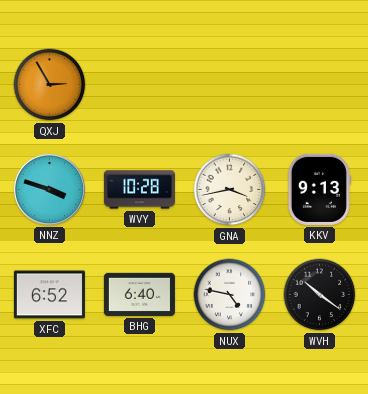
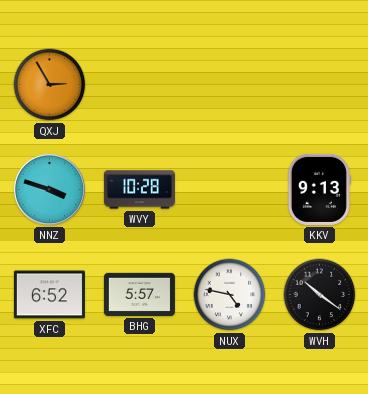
GNA: 3:43 -> none
BHG: 6:40 -> 5:57
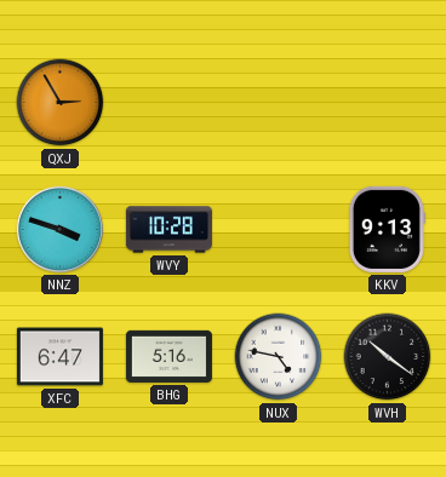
XFC: 6:52 -> 6:47
BHG: 5:57 -> 5:16
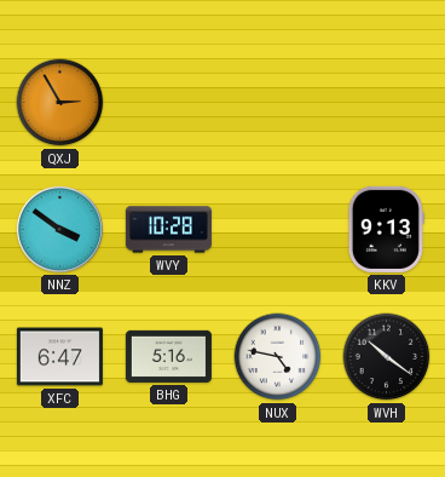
NNZ: 3:48 -> 3:51
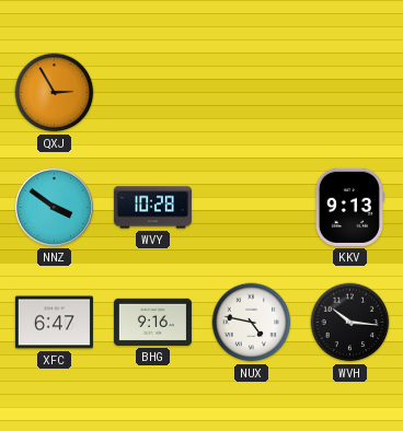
BHG: 5:16 -> 9:16
WVH: 10:21 -> 10:16
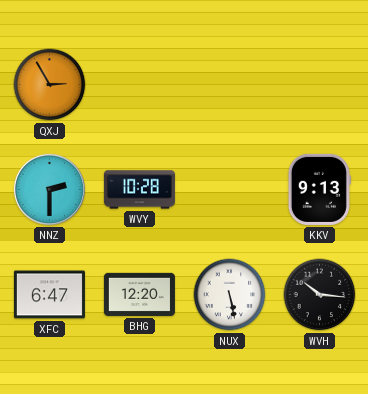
NNZ: 3:51 -> 2:30
BHG: 9:16 -> 12:20
NUX: 4:47 -> 5:28
